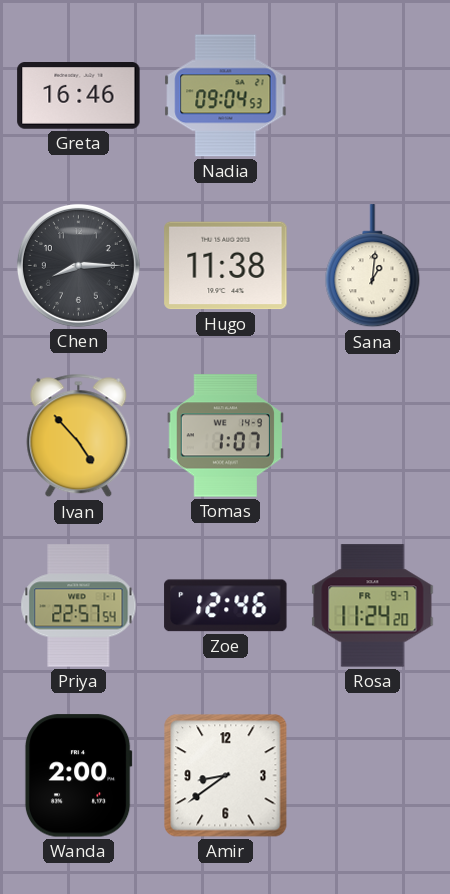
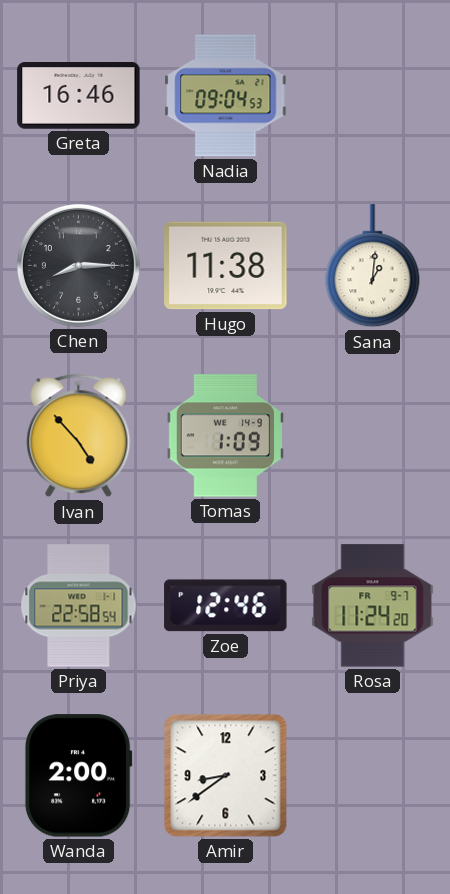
Tomas: 1:07 -> 1:09
Priya: 22:57 -> 22:58
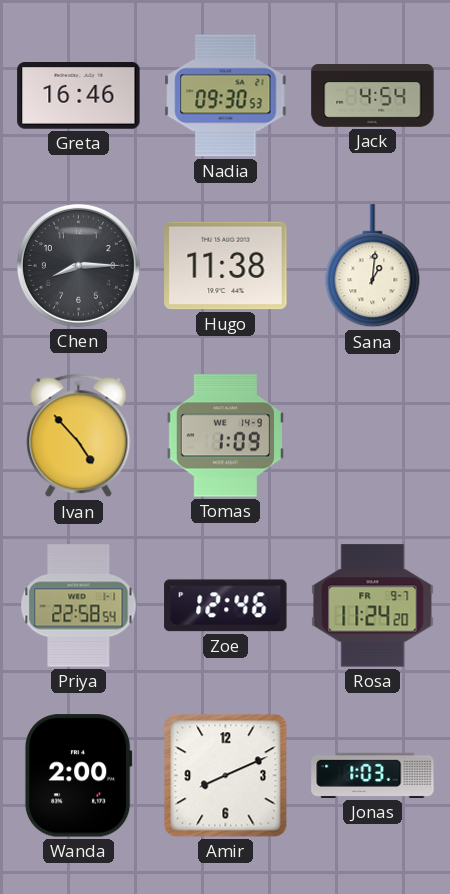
Nadia: 09:04 -> 09:30
Jack: none -> 4:54
Amir: 8:39 -> 8:11
Jonas: none -> 1:03
